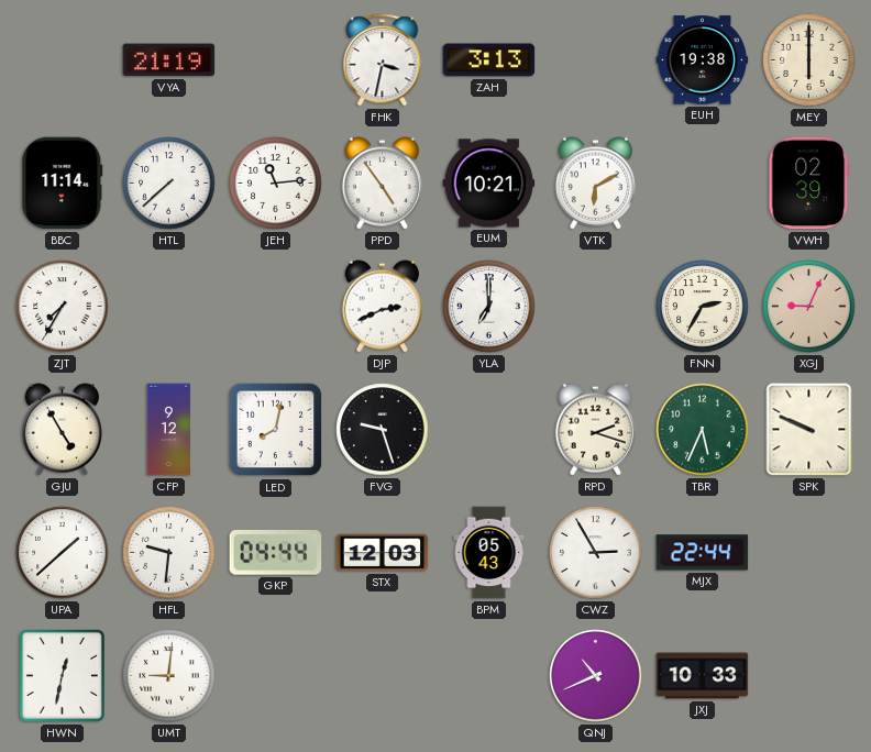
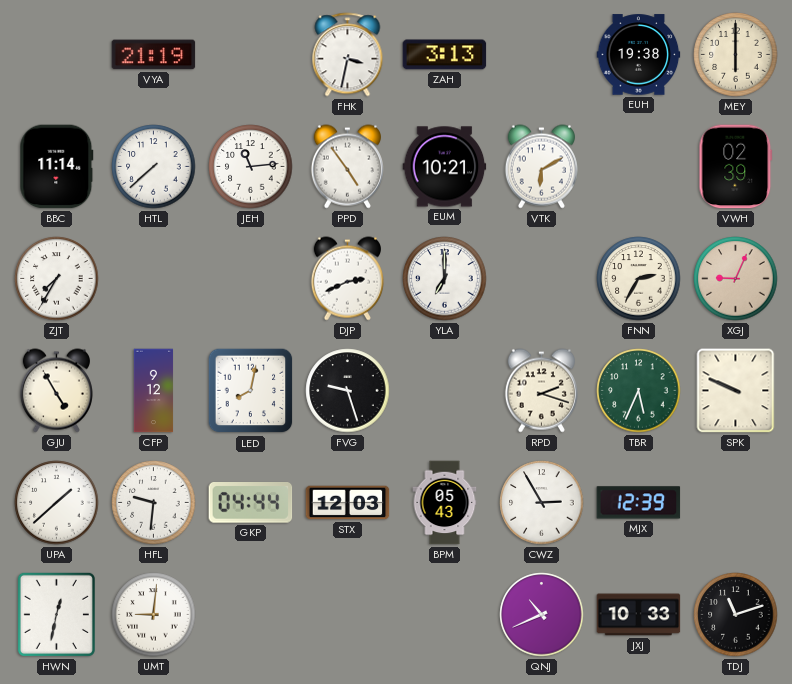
MJX: 22:44 -> 12:39
TDJ: none -> 11:12
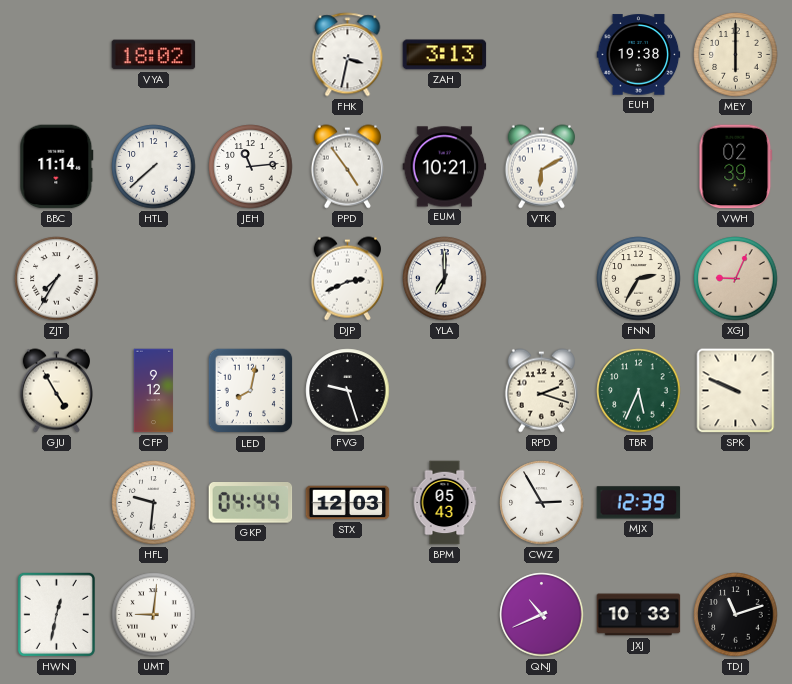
VYA: 21:19 -> 18:02
UPA: 1:38 -> none
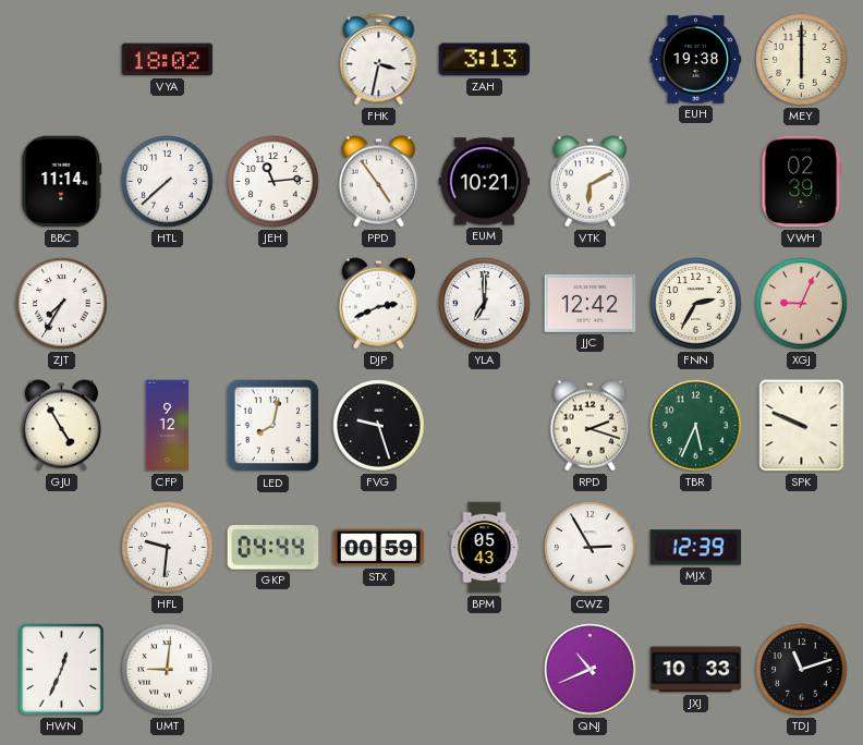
JJC: none -> 12:42
STX: 12:03 -> 00:59
HWN: 12:32 -> 12:34
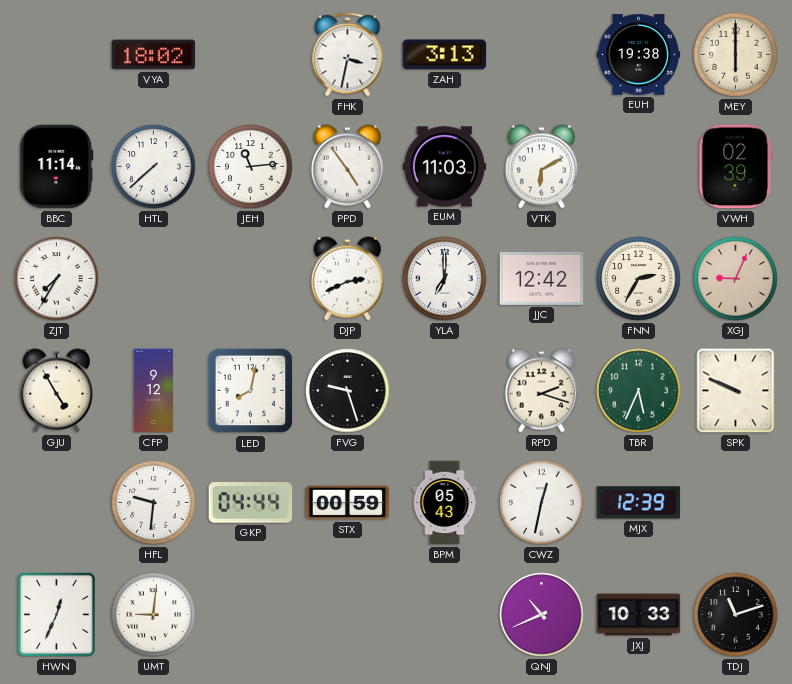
EUM: 10:21 -> 11:03
CWZ: 2:55 -> 12:32
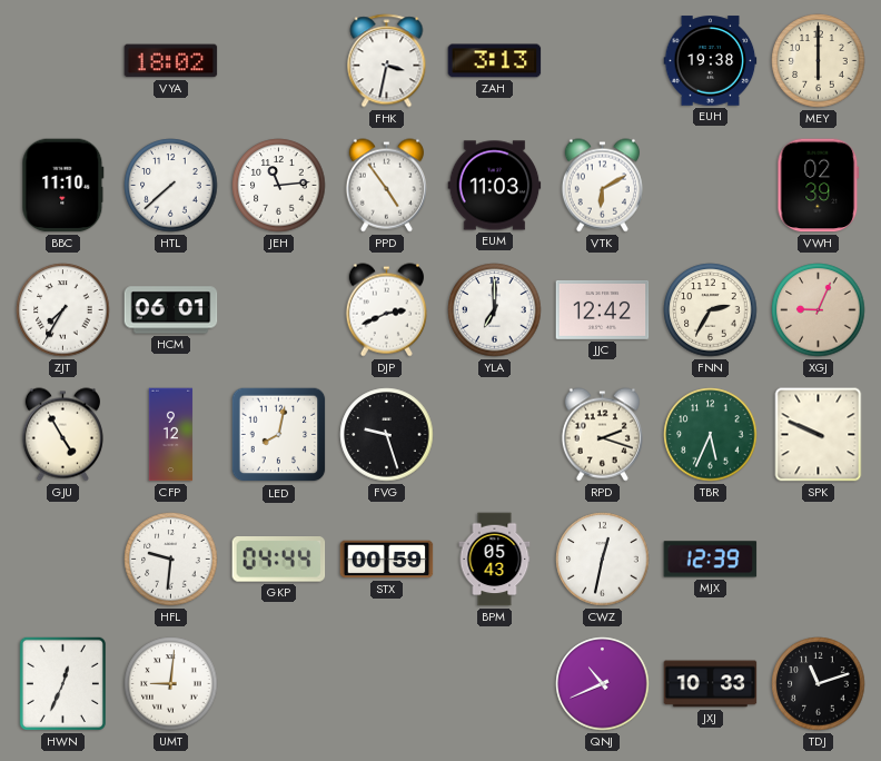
BBC: 11:14 -> 11:10
HCM: none -> 06:01
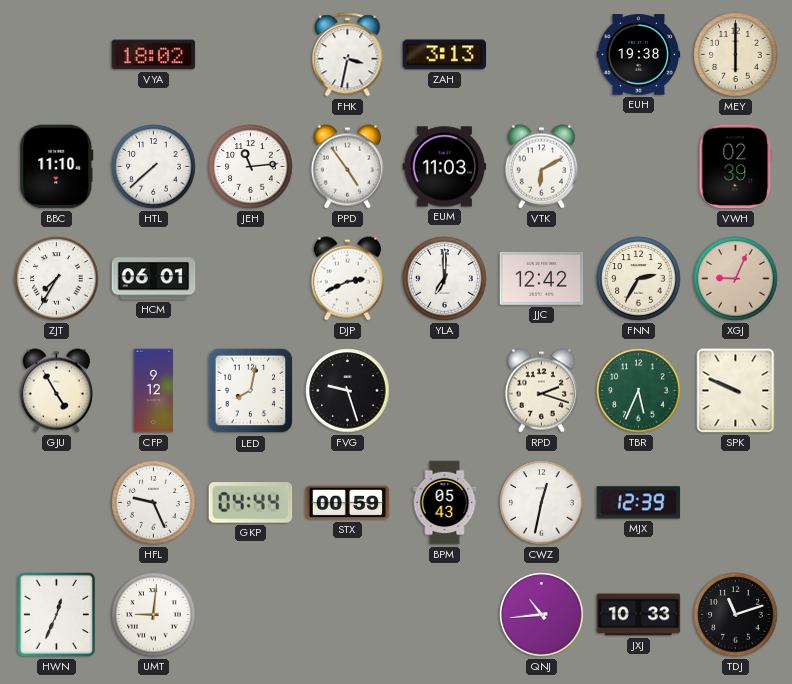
HFL: 9:31 -> 9:26
QNJ: 10:41 -> 10:44
